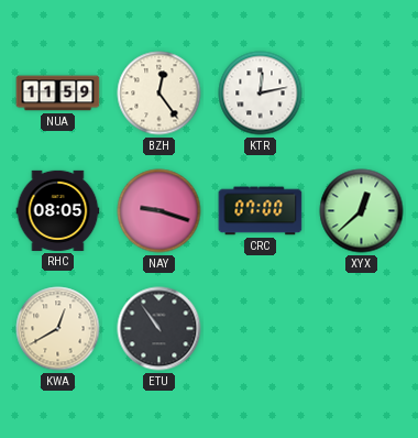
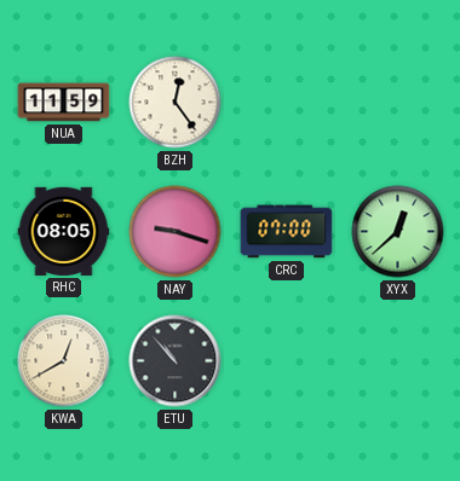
KTR: 12:13 -> none
ETU: 10:54 -> 10:53
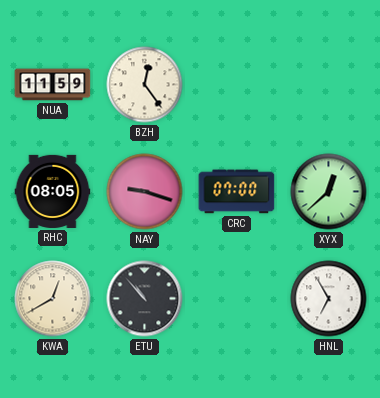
HNL: none -> 6:55
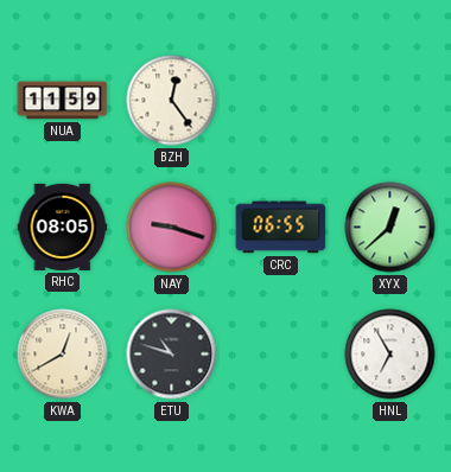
CRC: 07:00 -> 06:55
ETU: 10:53 -> 10:48
